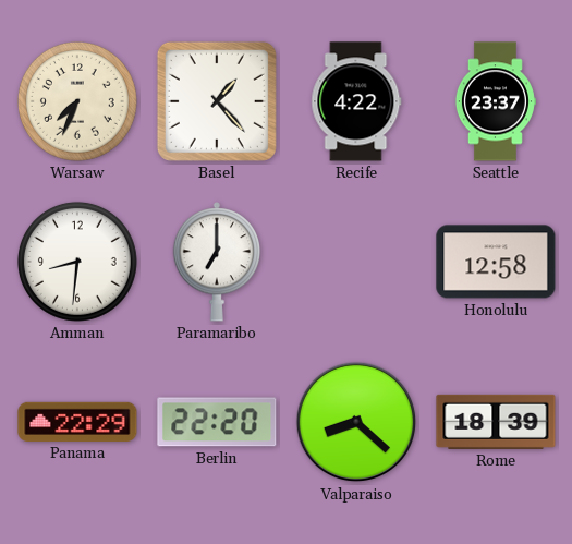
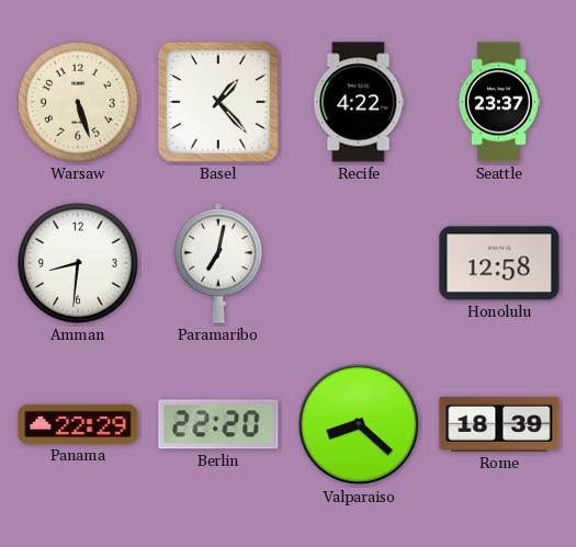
Warsaw: 7:34 -> 5:27
Paramaribo: 7:00 -> 7:02
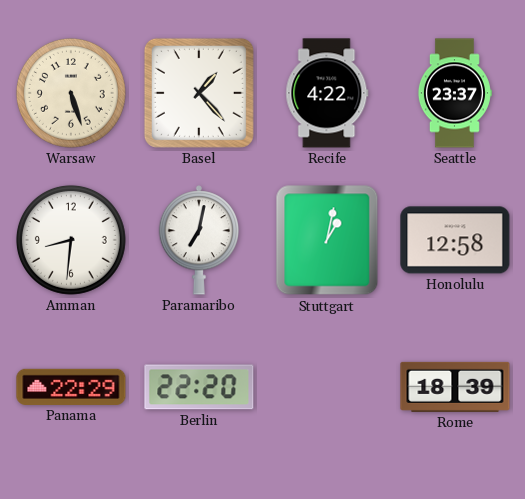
Stuttgart: none -> 1:02
Valparaiso: 8:22 -> none
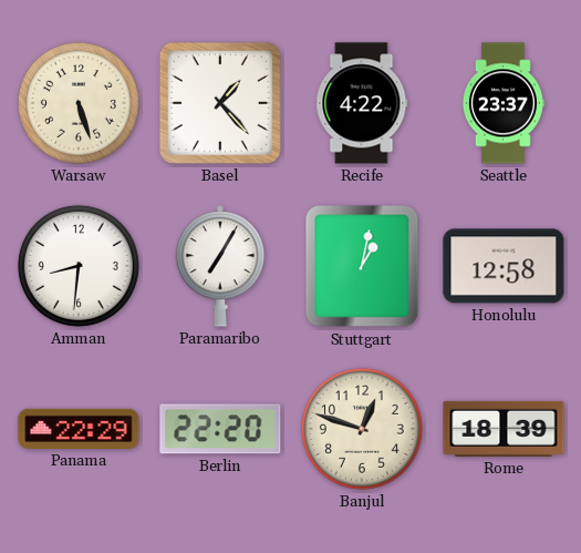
Paramaribo: 7:02 -> 7:05
Banjul: none -> 12:48
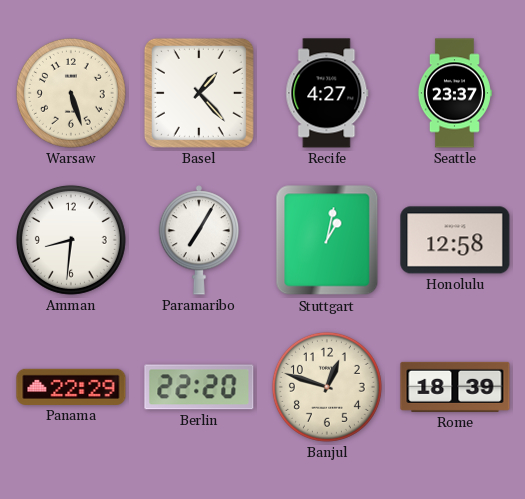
Recife: 4:22 -> 4:27
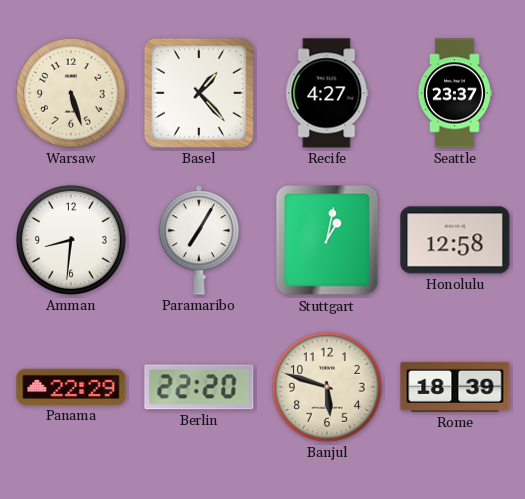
Banjul: 12:48 -> 5:48
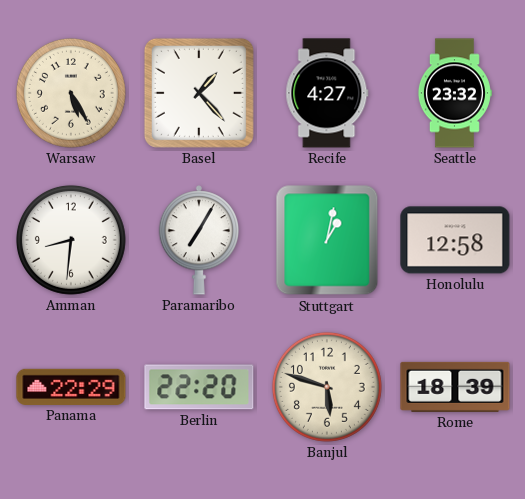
Warsaw: 5:27 -> 5:25
Seattle: 23:37 -> 23:32
